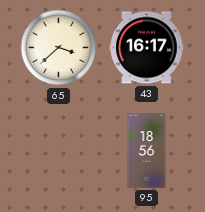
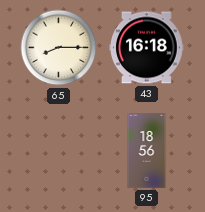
65: 3:38 -> 8:15
43: 16:17 -> 16:18
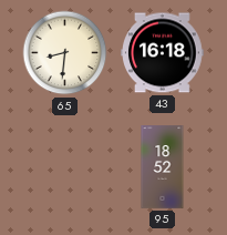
65: 8:15 -> 8:31
95: 18:56 -> 18:52
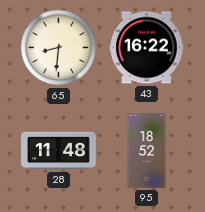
43: 16:18 -> 16:22
28: none -> 11:48
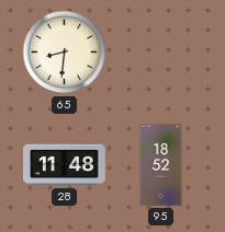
43: 16:22 -> none
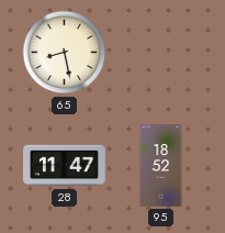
65: 8:31 -> 8:28
28: 11:48 -> 11:47
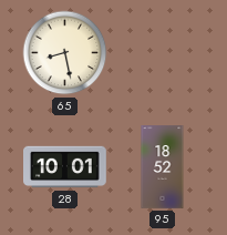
28: 11:47 -> 10:01
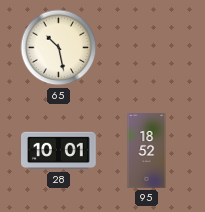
65: 8:28 -> 10:28
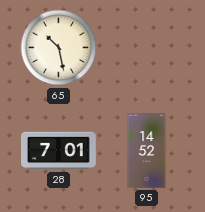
28: 10:01 -> 7:01
95: 18:52 -> 14:52
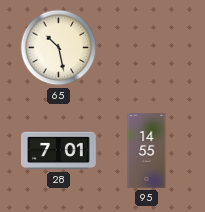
95: 14:52 -> 14:55
